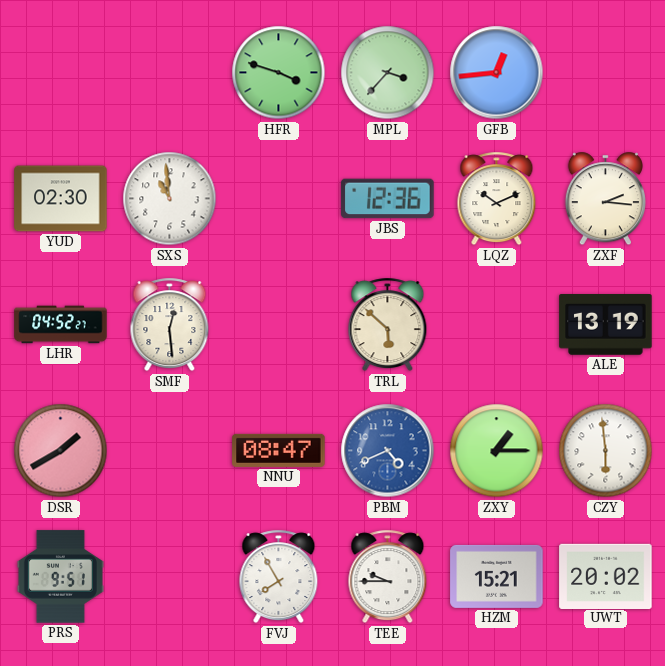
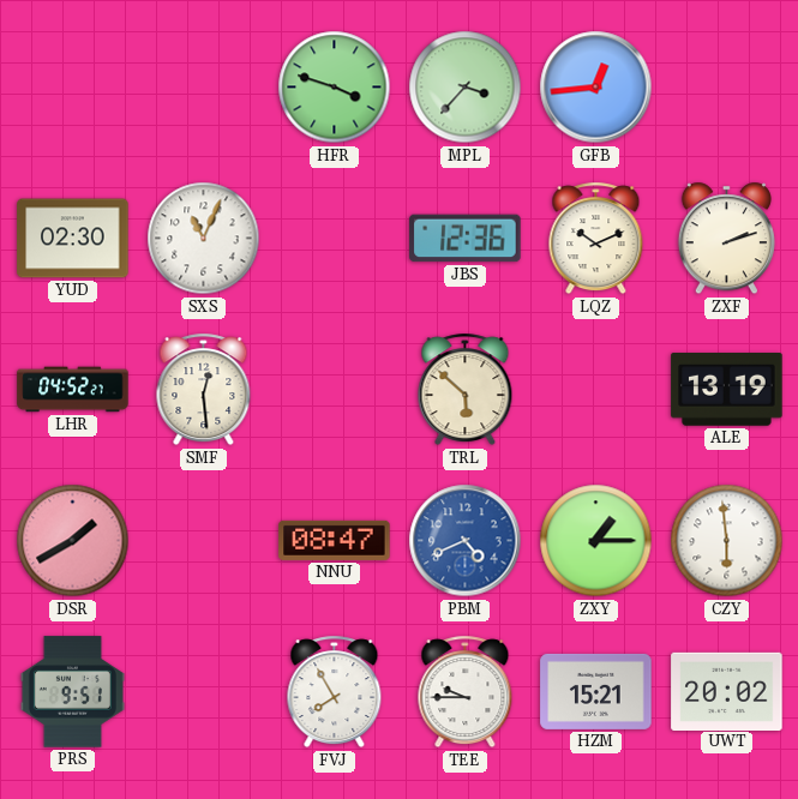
SXS: 10:59 -> 11:04
ZXF: 2:16 -> 2:12
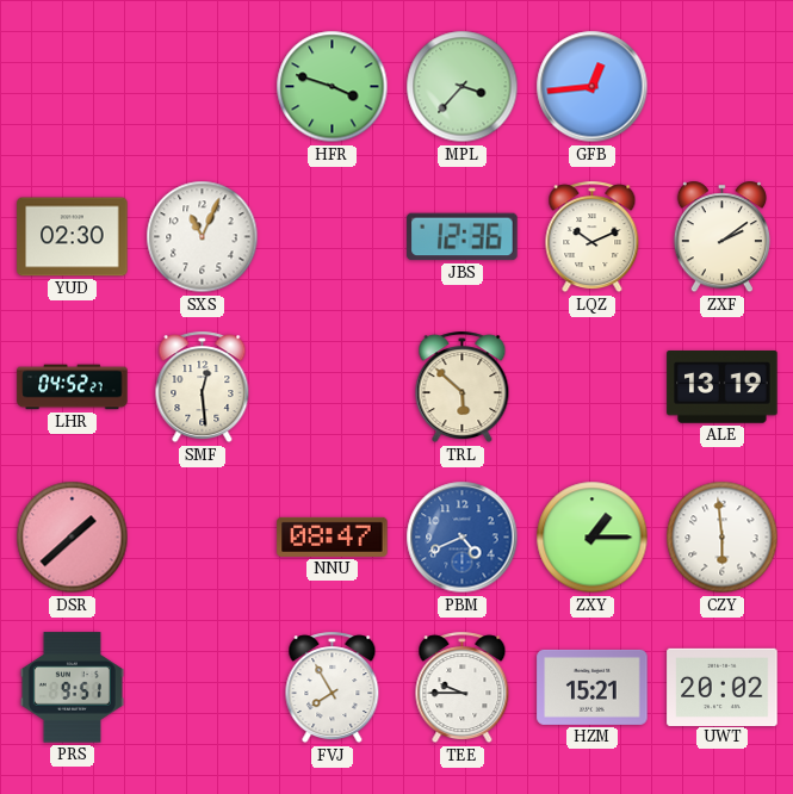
ZXF: 2:12 -> 2:09
DSR: 1:40 -> 1:38
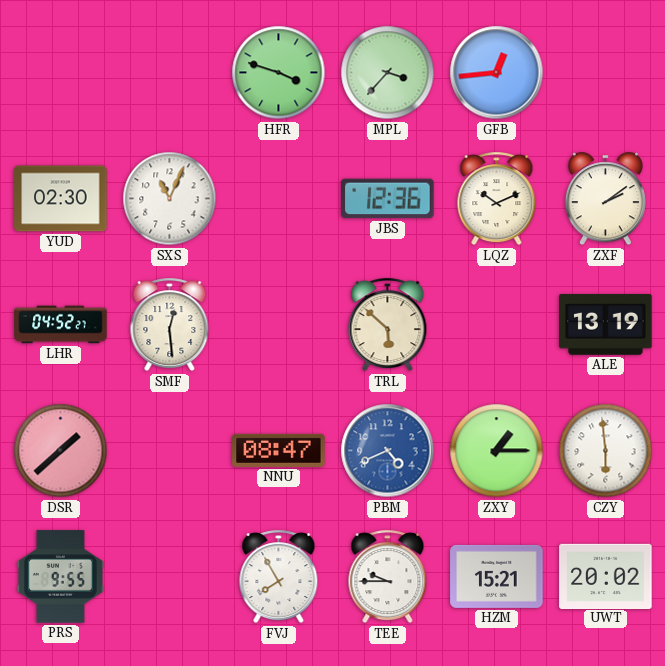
PRS: 9:51 -> 9:55
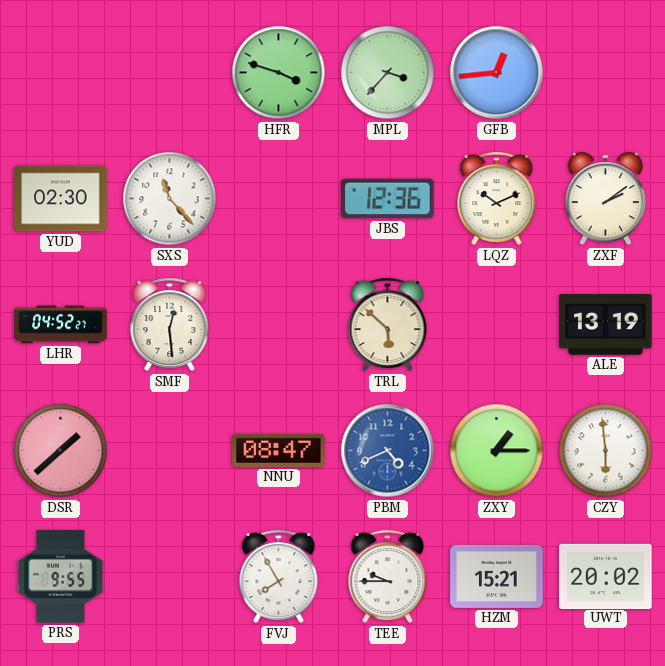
SXS: 11:04 -> 11:23
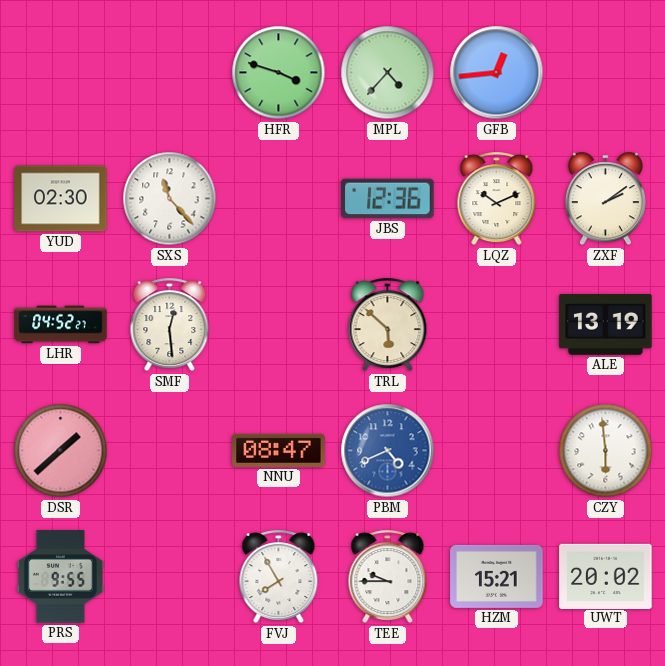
MPL: 3:37 -> 4:37
ZXY: 1:15 -> none
